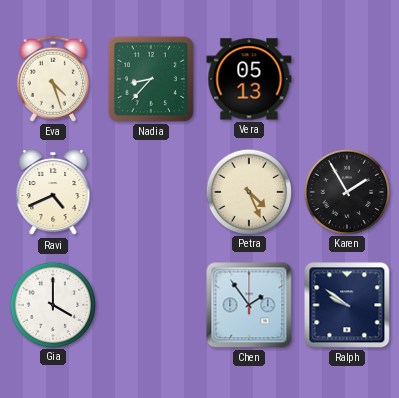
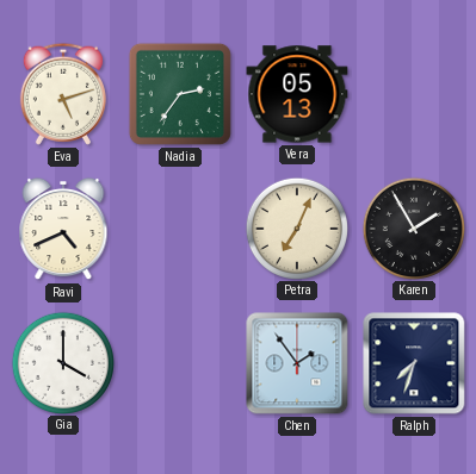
Eva: 4:27 -> 5:12
Nadia: 8:37 -> 2:36
Petra: 4:26 -> 7:04
Ralph: 9:51 -> 7:33
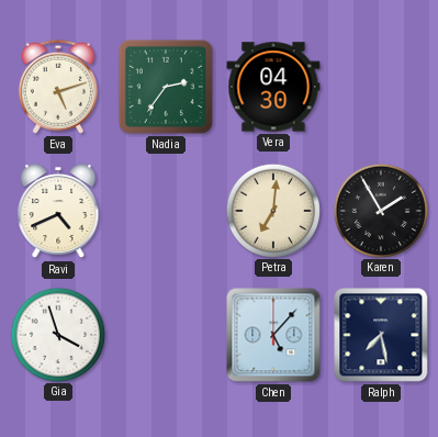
Vera: 05:13 -> 04:30
Petra: 7:04 -> 7:01
Gia: 4:00 -> 3:57
Chen: 1:54 -> 5:07
Ralph: 7:33 -> 7:28
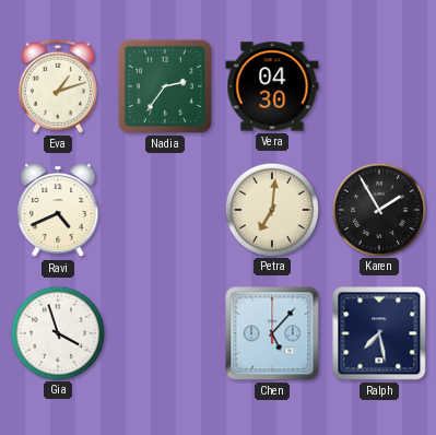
Eva: 5:12 -> 1:12
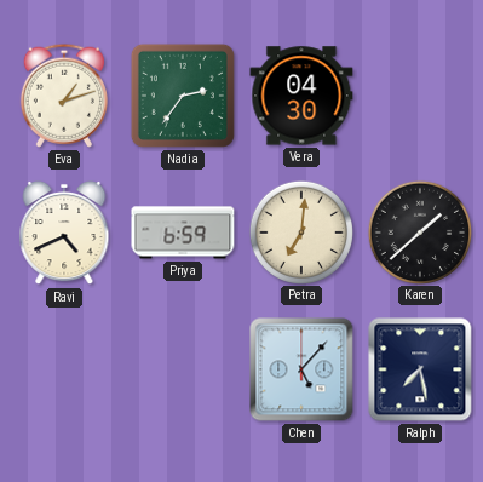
Priya: none -> 6:59
Karen: 1:55 -> 1:38
Gia: 3:57 -> none
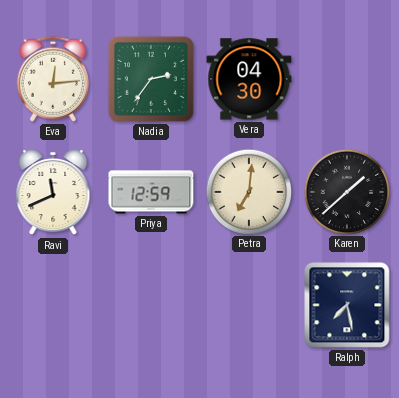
Eva: 1:12 -> 12:14
Ravi: 4:41 -> 11:41
Priya: 6:59 -> 12:59
Chen: 5:07 -> none
